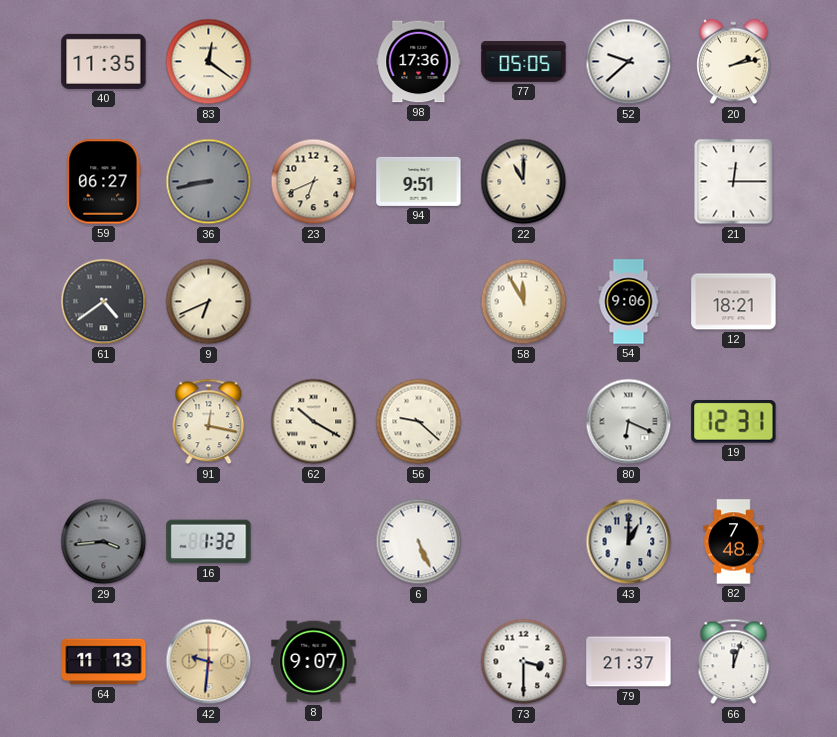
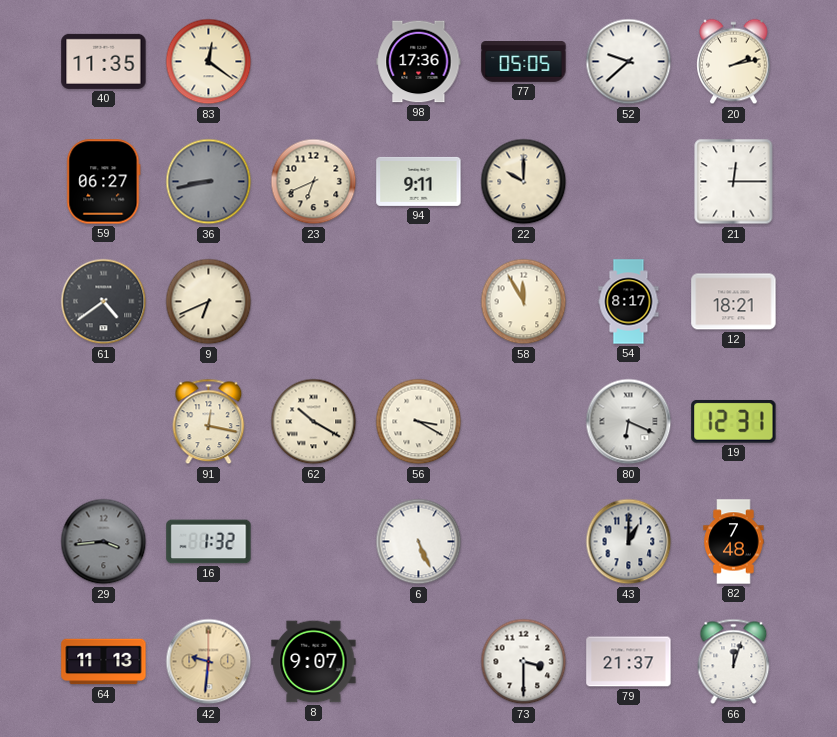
94: 9:51 -> 9:11
22: 11:00 -> 10:00
54: 9:06 -> 8:17
56: 9:22 -> 3:20
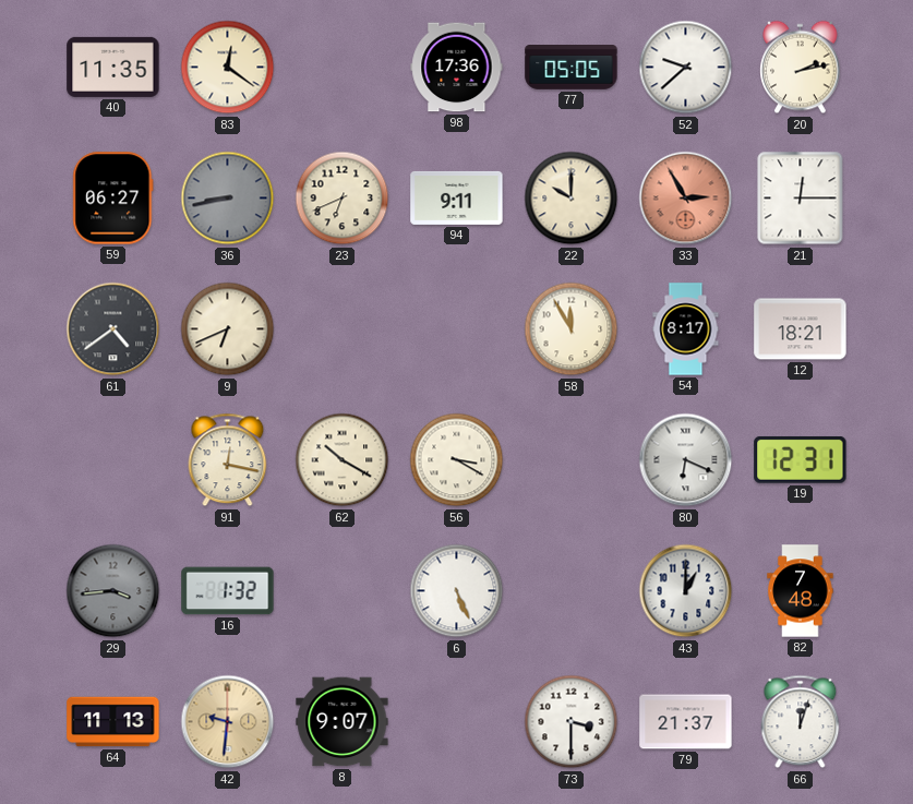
33: none -> 2:55
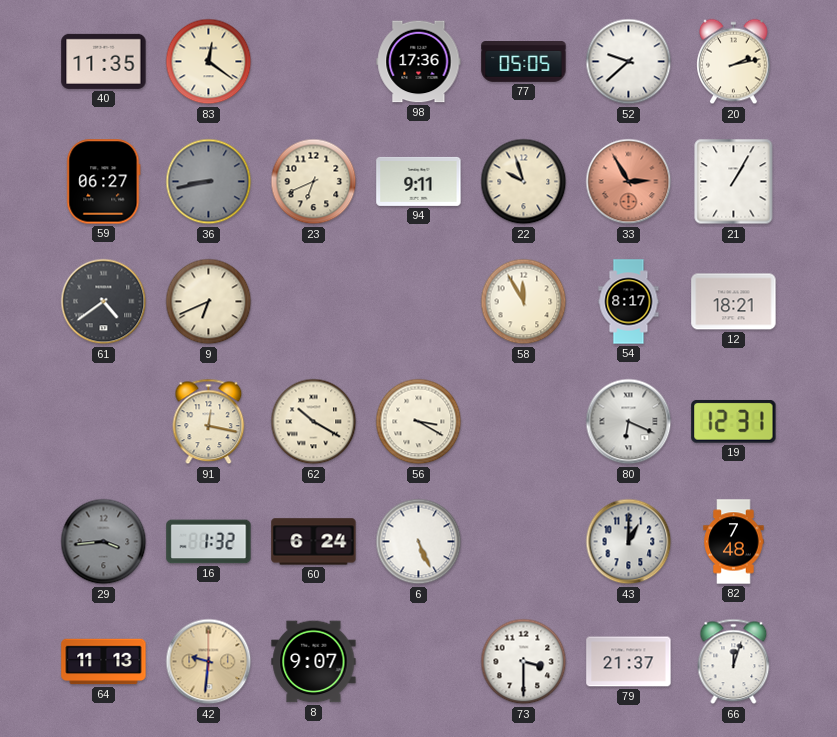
22: 10:00 -> 9:57
21: 12:15 -> 1:05
60: none -> 6:24
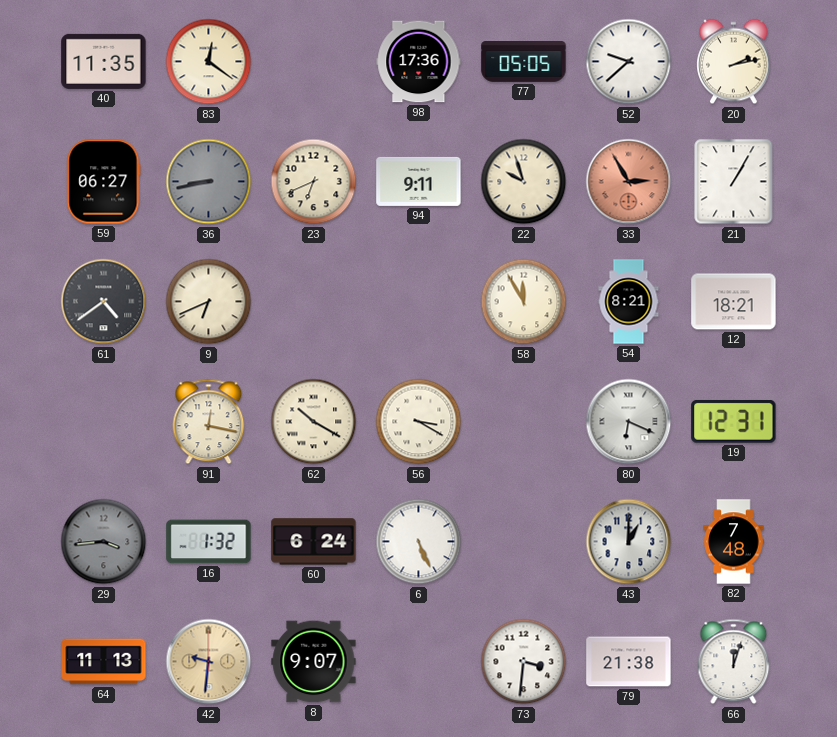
54: 8:17 -> 8:21
73: 3:30 -> 3:31
79: 21:37 -> 21:38
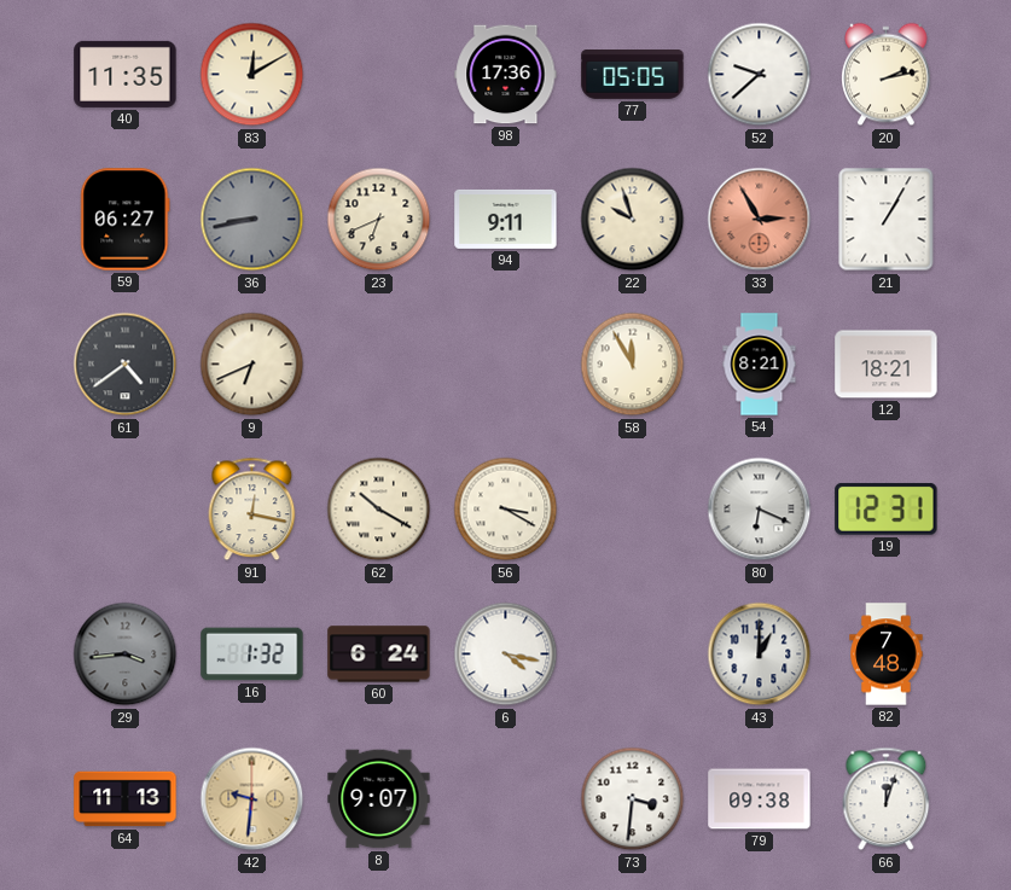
83: 12:21 -> 12:10
6: 5:26 -> 4:17
79: 21:38 -> 09:38
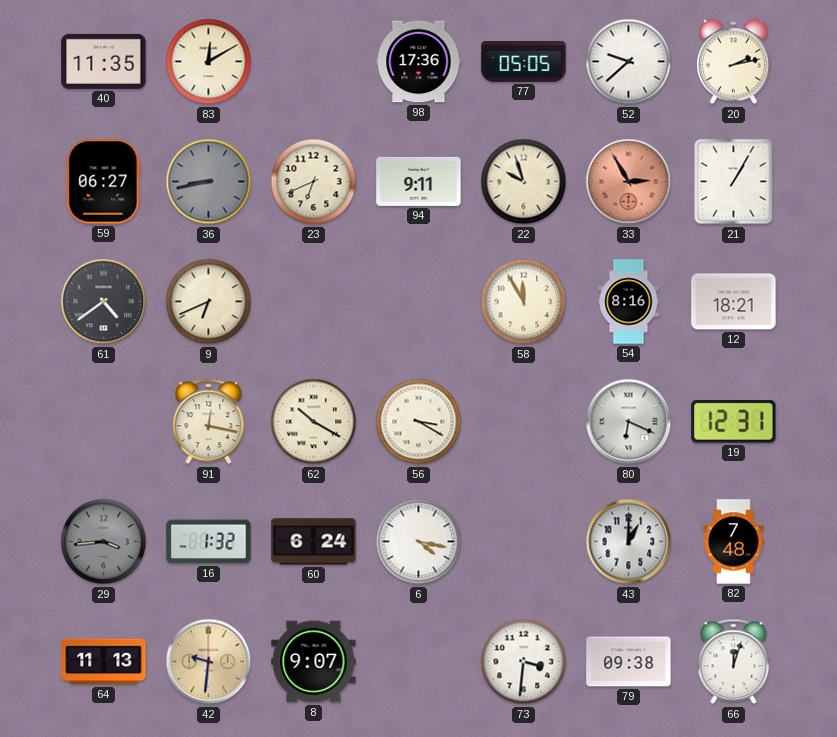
54: 8:21 -> 8:16
